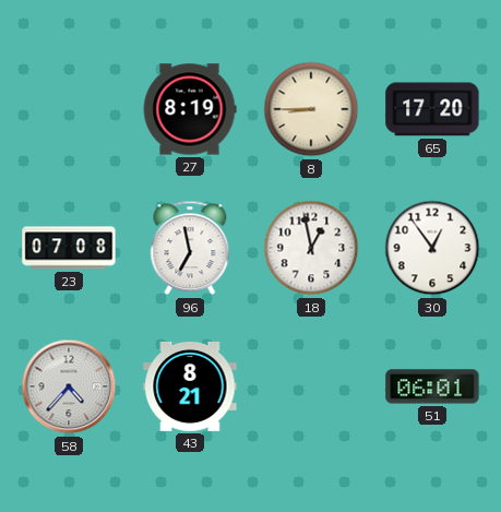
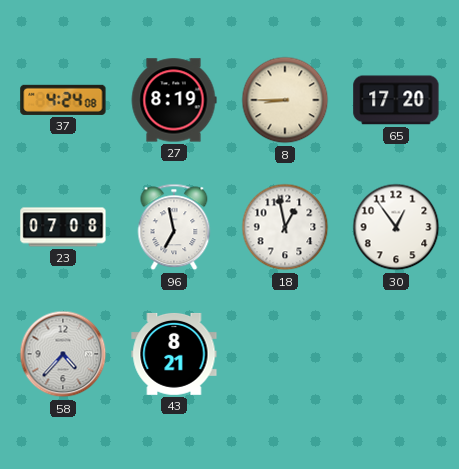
37: none -> 4:24
51: 06:01 -> none
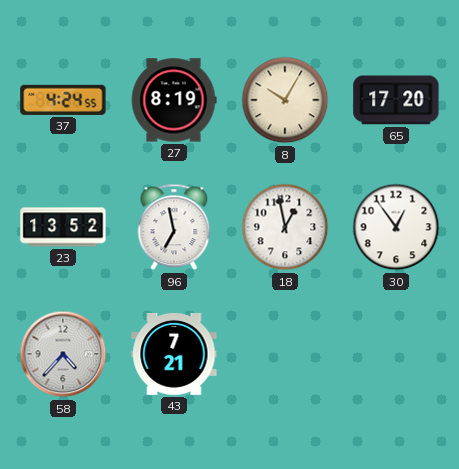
37: 4:24:08 -> 4:24:55
8: 8:45 -> 10:05
23: 07:08 -> 13:52
43: 8:21 -> 7:21
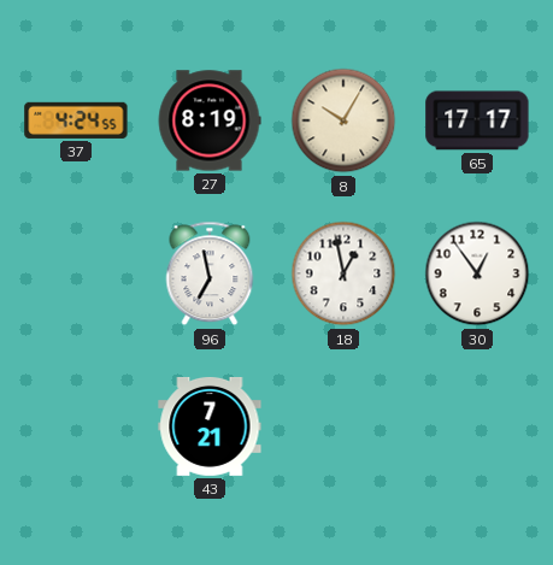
65: 17:20 -> 17:17
23: 13:52 -> none
58: 4:37 -> none
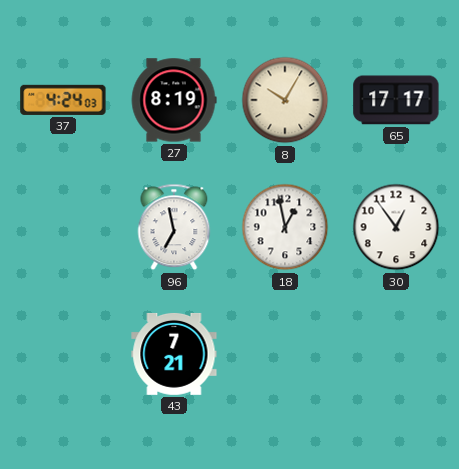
37: 4:24:55 -> 4:24:03
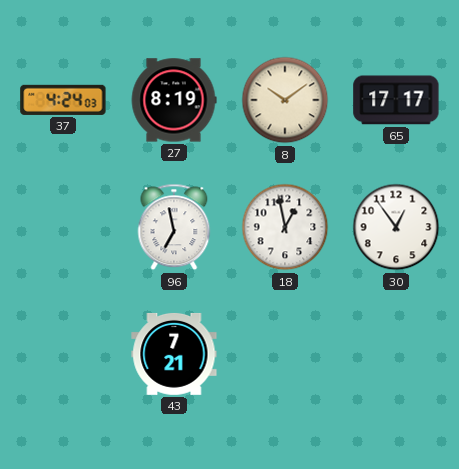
8: 10:05 -> 10:09
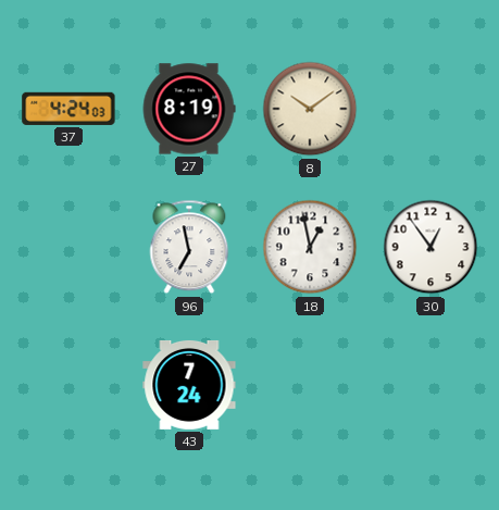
65: 17:17 -> none
43: 7:21 -> 7:24
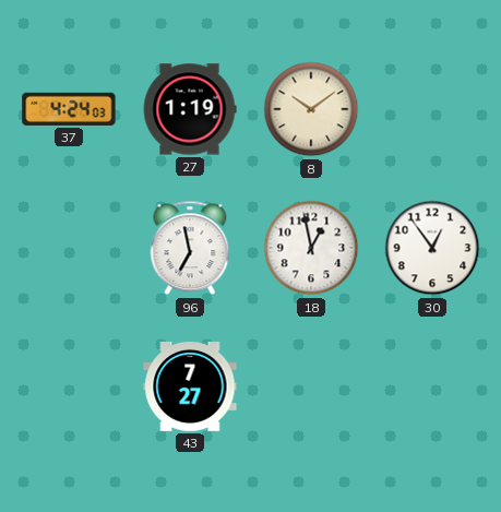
27: 8:19 -> 1:19
43: 7:24 -> 7:27
